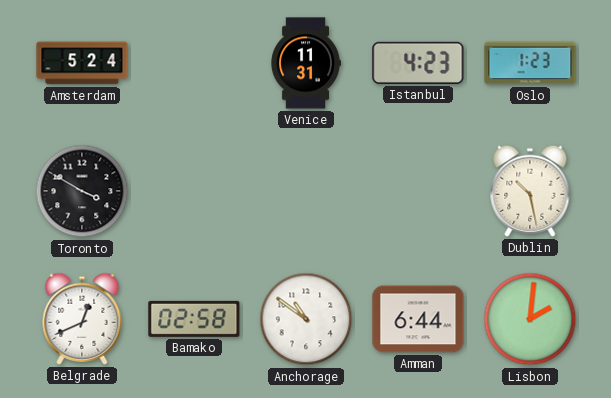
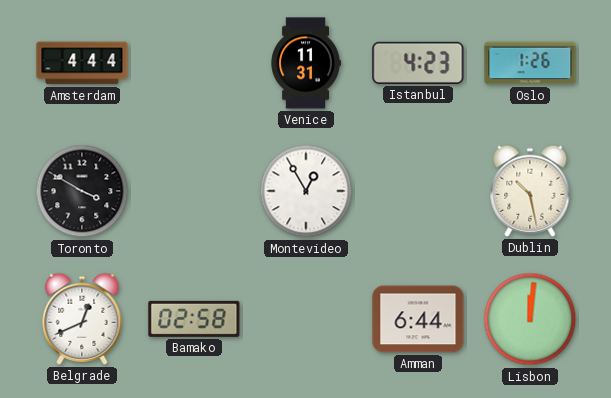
Amsterdam: 5:24 -> 4:44
Oslo: 1:23 -> 1:26
Montevideo: none -> 12:55
Anchorage: 10:51 -> none
Lisbon: 2:01 -> 12:01
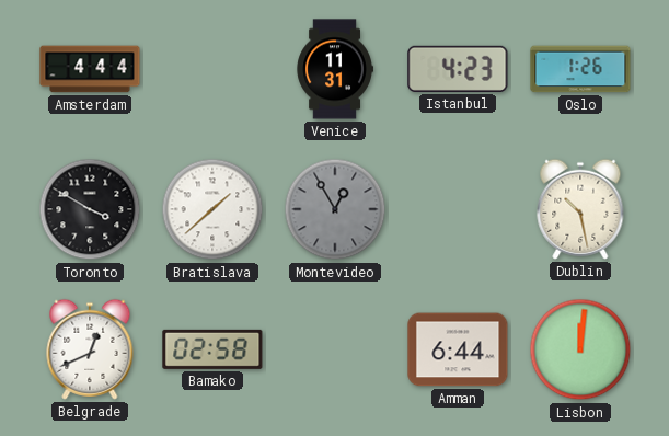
Bratislava: none -> 1:38
Montevideo dial: white -> grey
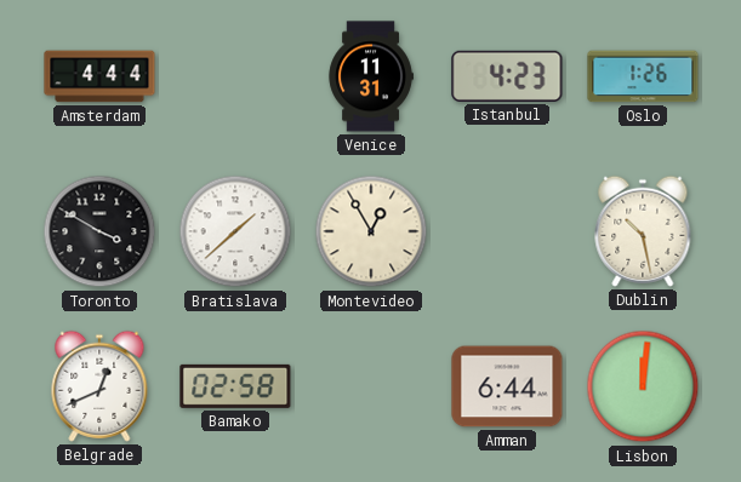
Montevideo dial: grey -> cream
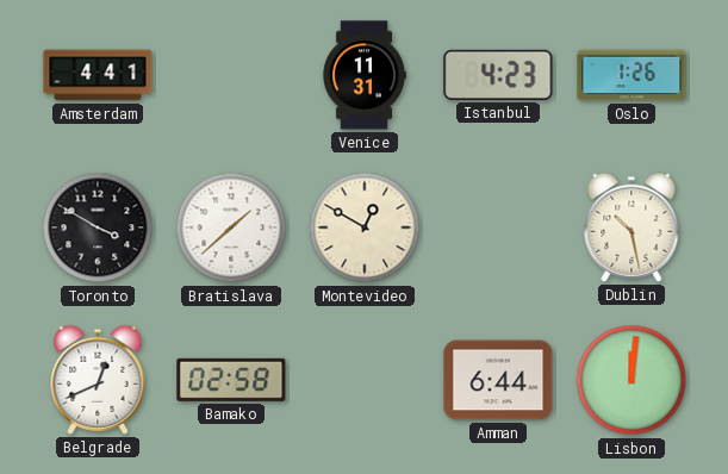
Amsterdam: 4:44 -> 4:41
Montevideo: 12:55 -> 12:50
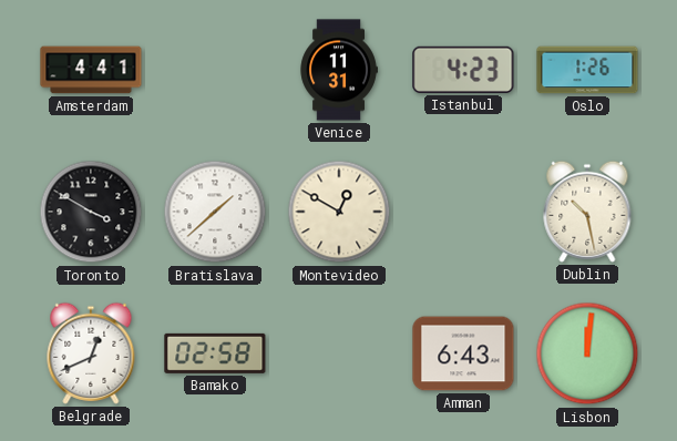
Amman: 6:44 -> 6:43
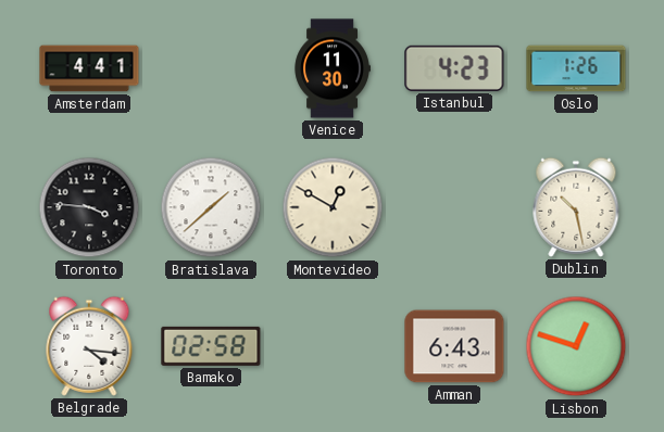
Venice: 11:31 -> 11:30
Toronto: 3:50 -> 3:46
Belgrade: 12:41 -> 4:16
Lisbon: 12:01 -> 12:48
